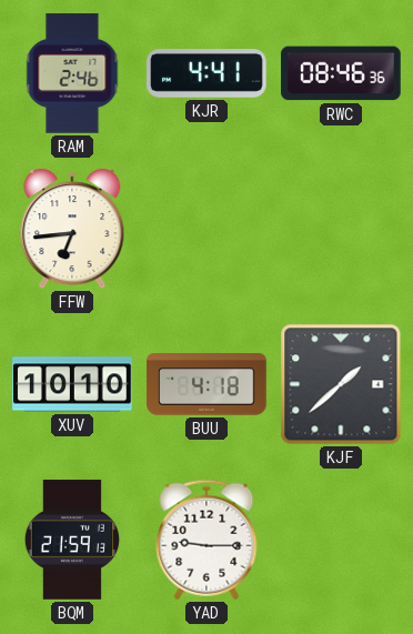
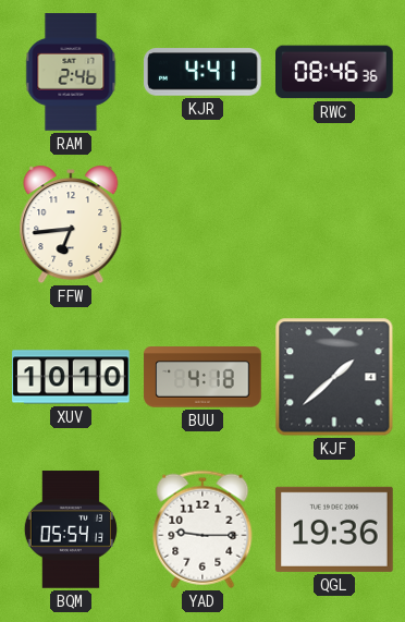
BQM: 21:59 -> 05:54
QGL: none -> 19:36
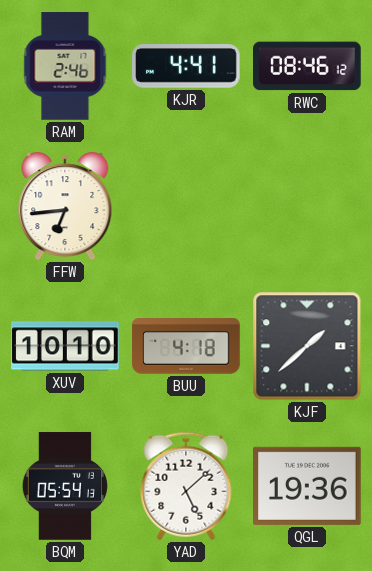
RWC: 08:46:36 -> 08:46:12
YAD: 9:15 -> 5:08
